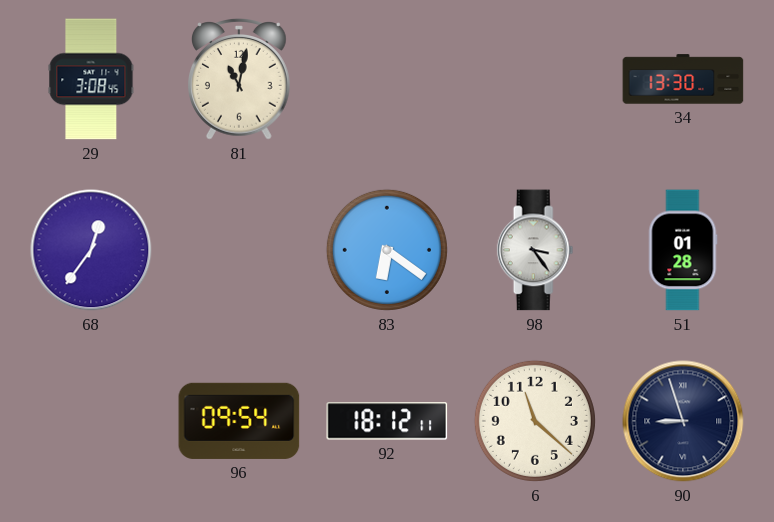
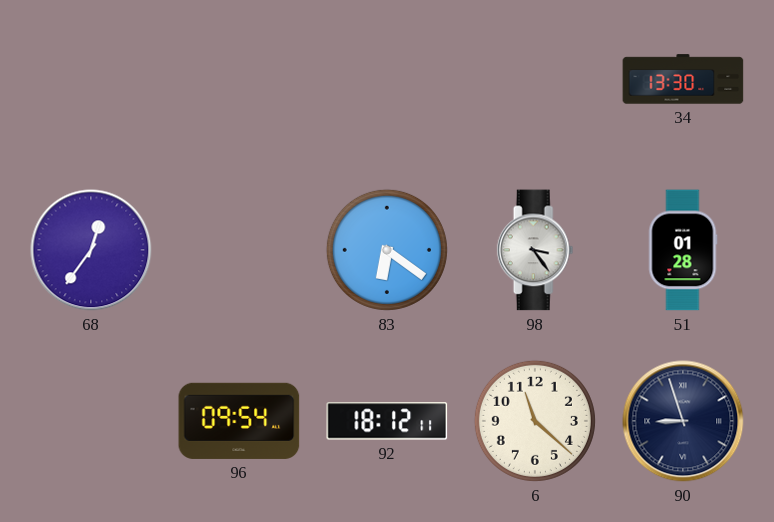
29: 3:08 -> none
81: 11:02 -> none
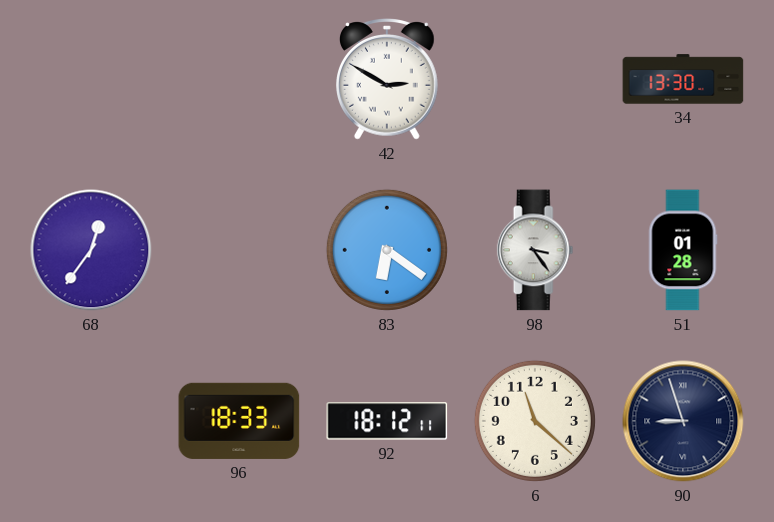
42: none -> 2:50
96: 09:54 -> 18:33
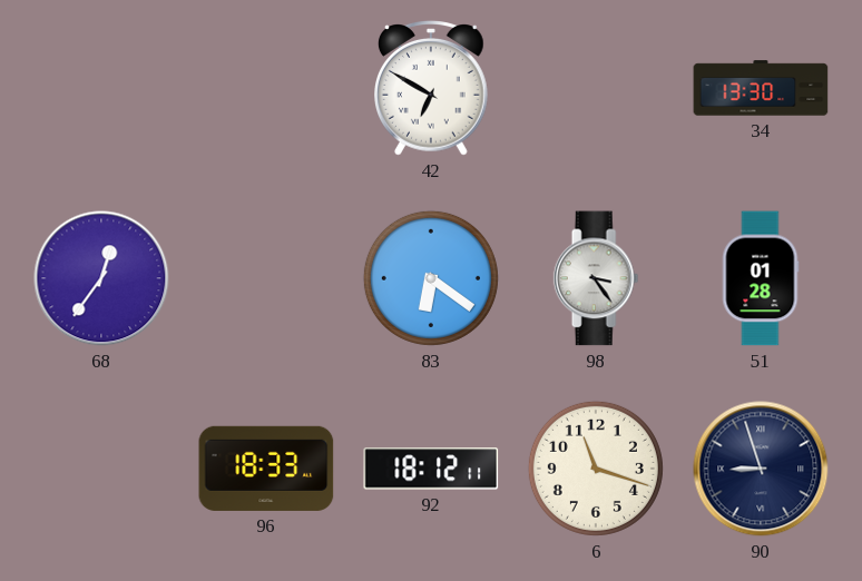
42: 2:50 -> 6:50
6: 11:22 -> 11:18
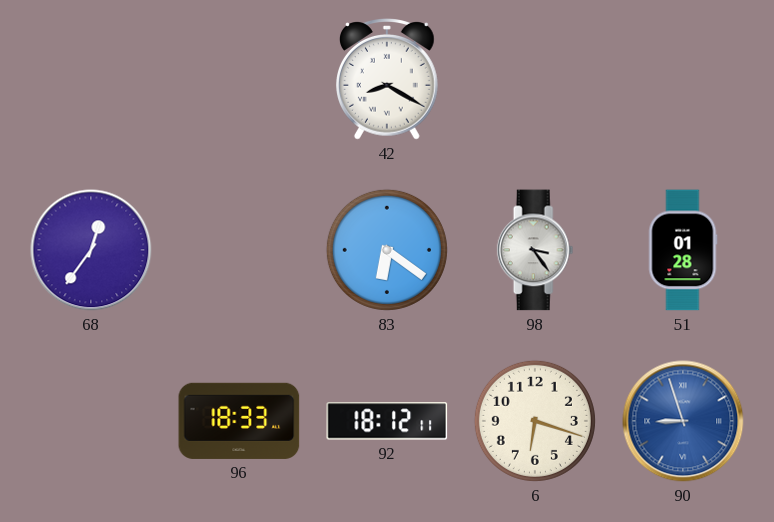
42: 6:50 -> 8:20
34: 13:30 -> none
6: 11:18 -> 6:18
90 dial: navy -> blue
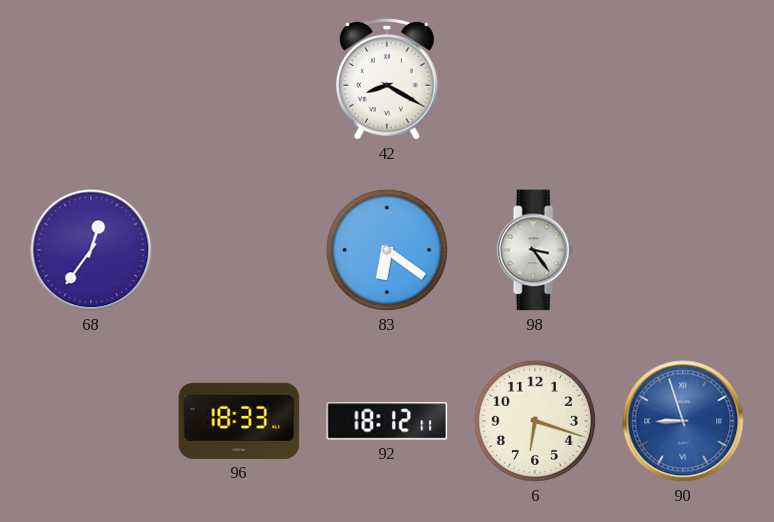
51: 01:28 -> none
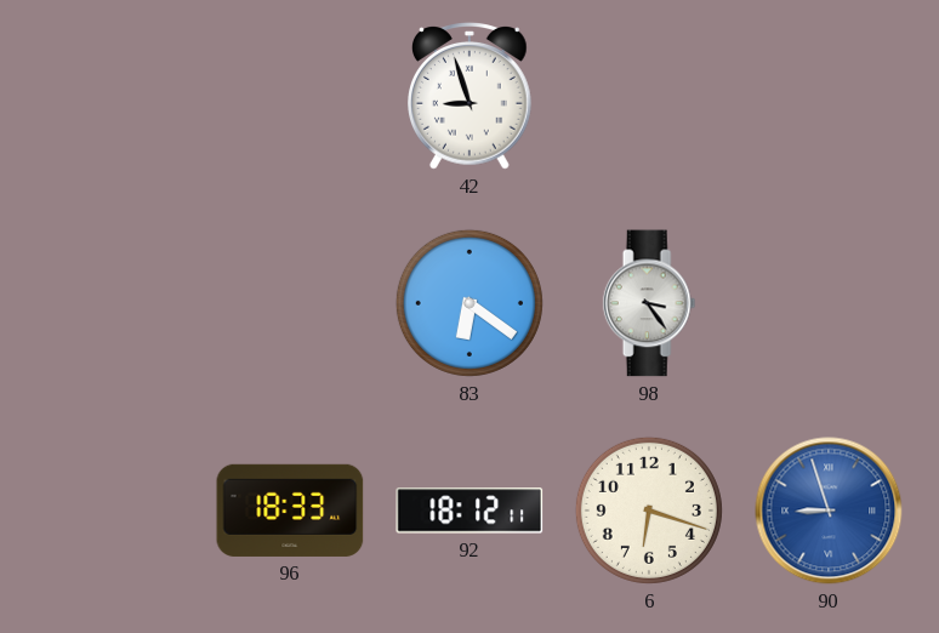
42: 8:20 -> 8:57
68: 12:36 -> none
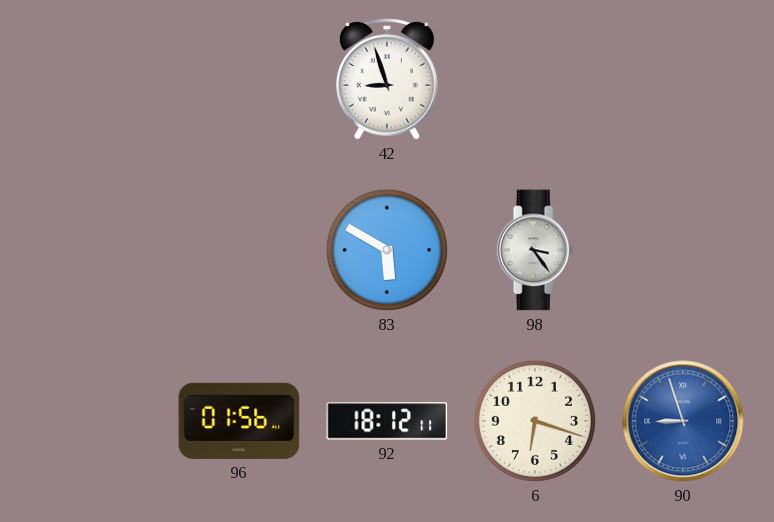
83: 6:21 -> 5:50
96: 18:33 -> 01:56
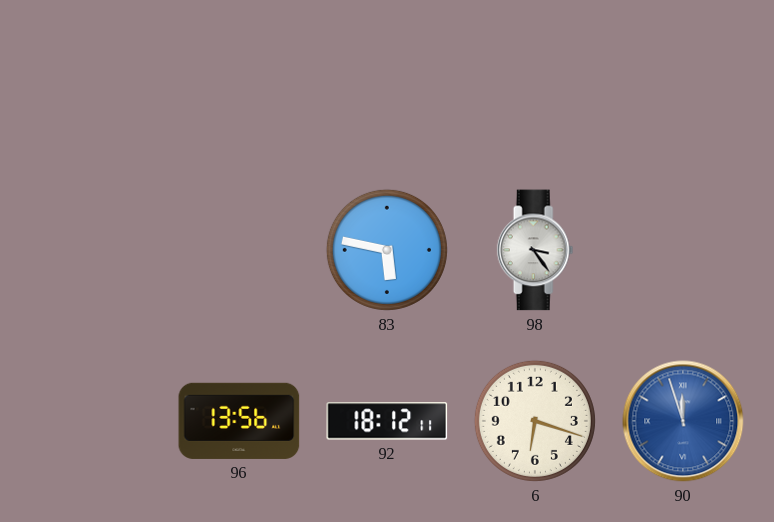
42: 8:57 -> none
83: 5:50 -> 5:47
96: 01:56 -> 13:56
90: 8:57 -> 11:57
